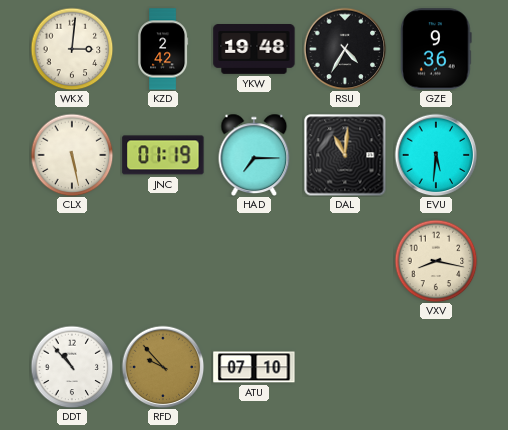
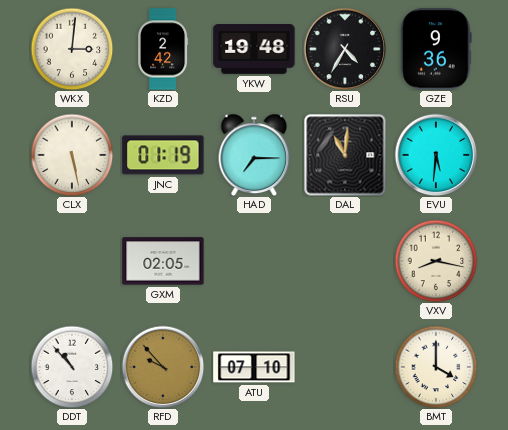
GXM: none -> 02:05
BMT: none -> 4:00
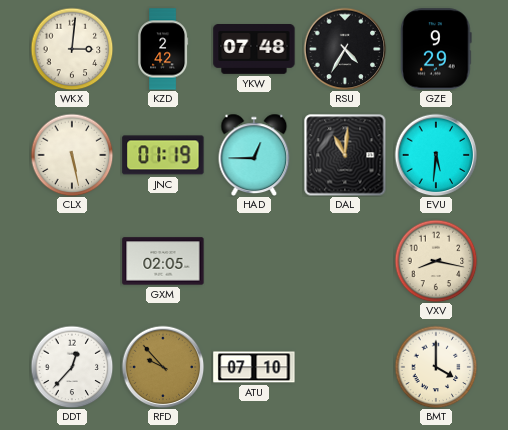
YKW: 19:48 -> 07:48
GZE: 9:36 -> 9:29
HAD: 7:15 -> 12:45
DDT: 10:53 -> 12:37
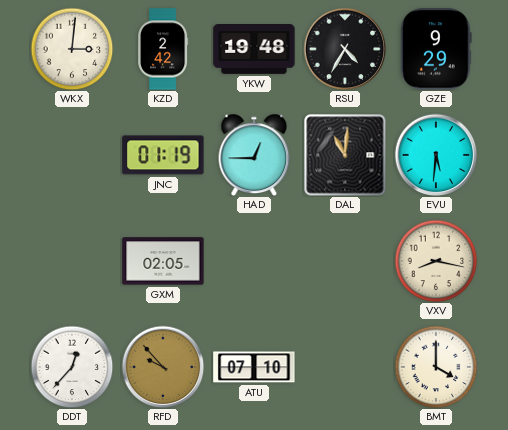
YKW: 07:48 -> 19:48
CLX: 5:28 -> none
